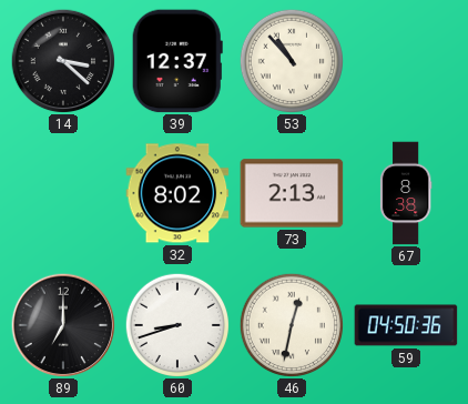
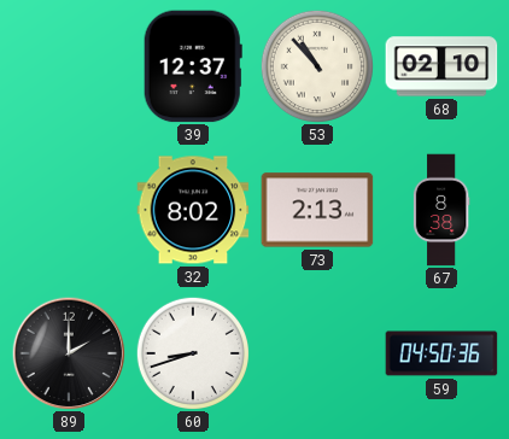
14: 3:22 -> none
68: none -> 02:10
89: 7:00 -> 2:00
46: 12:32 -> none
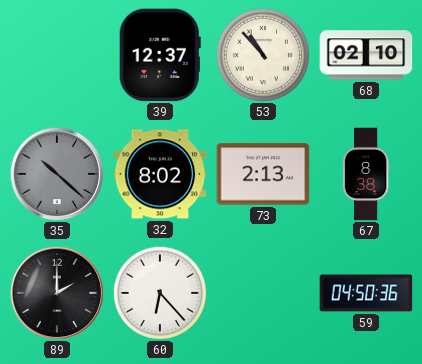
35: none -> 10:22
60: 8:42 -> 6:23
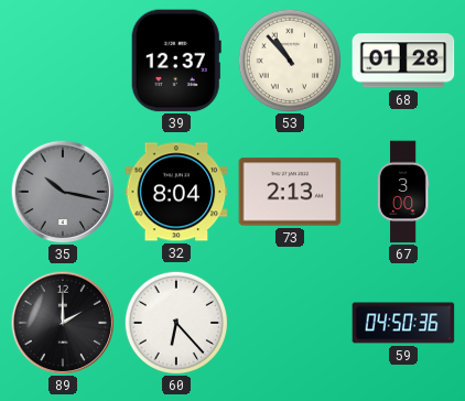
68: 02:10 -> 01:28
35: 10:22 -> 10:17
32: 8:02 -> 8:04
67: 8:38 -> 3:00
